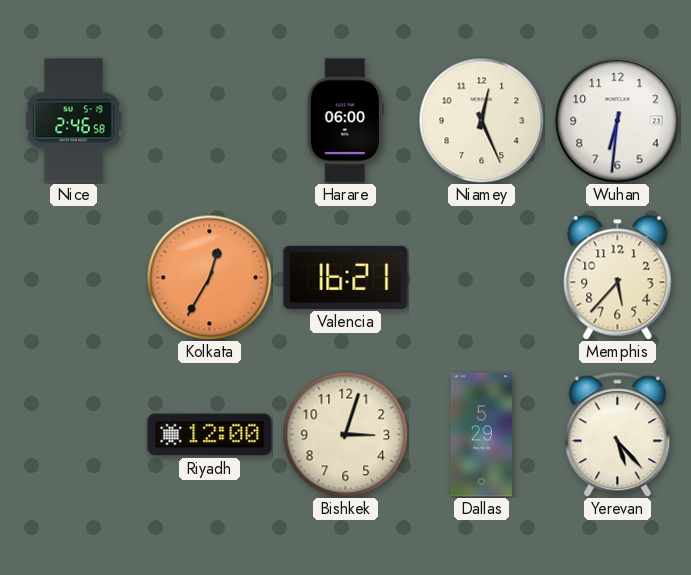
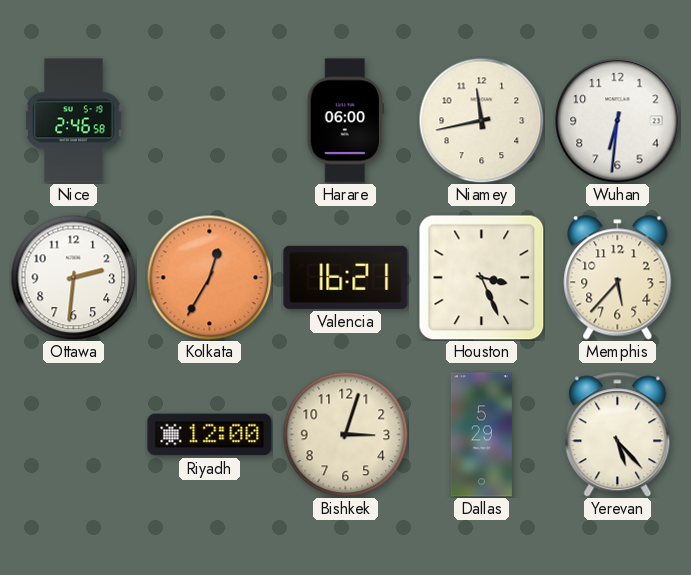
Niamey: 12:26 -> 11:43
Ottawa: none -> 2:31
Houston: none -> 3:26
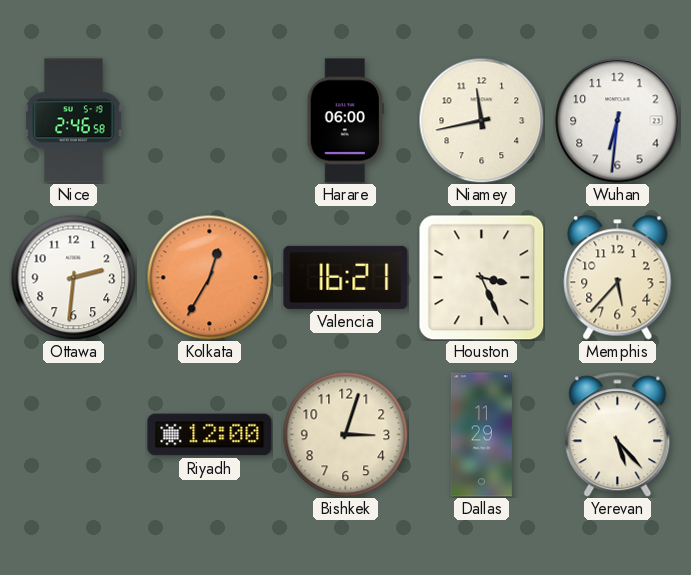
Dallas: 5:29 -> 11:29
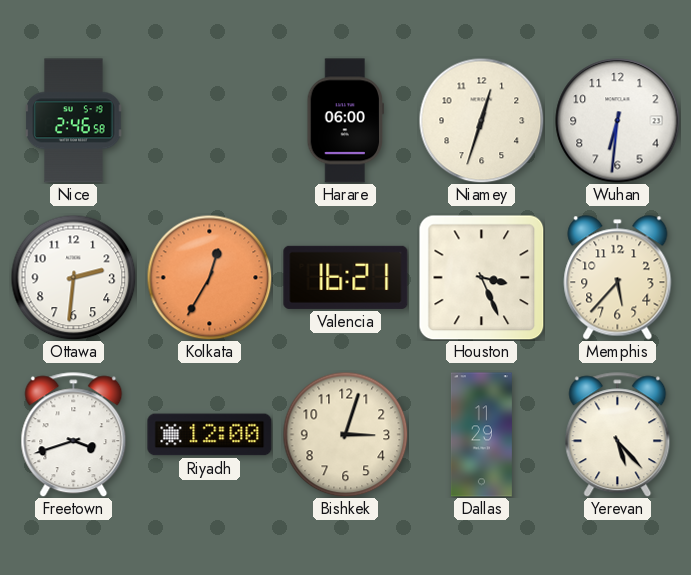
Niamey: 11:43 -> 12:33
Freetown: none -> 3:42
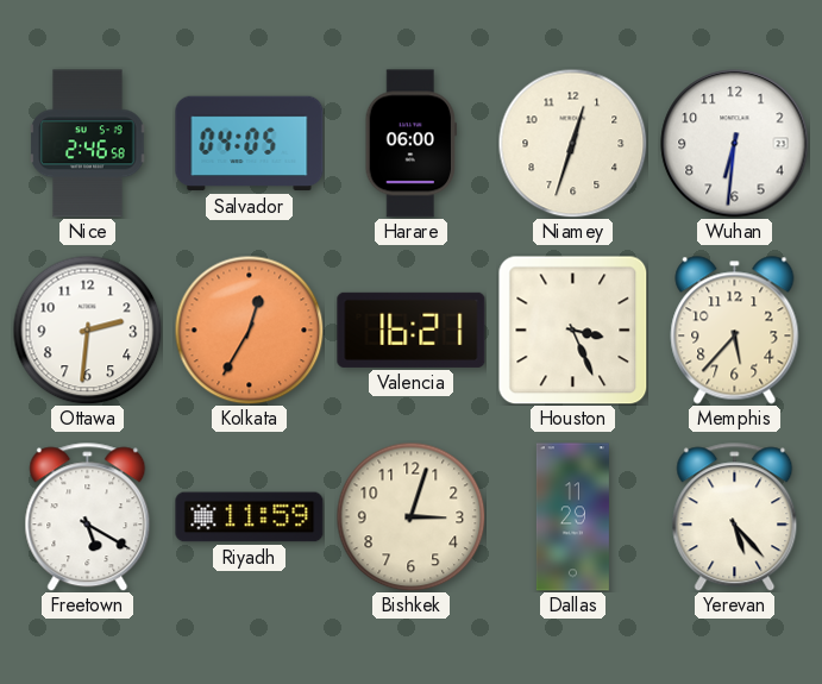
Salvador: none -> 04:05
Freetown: 3:42 -> 5:20
Riyadh: 12:00 -> 11:59
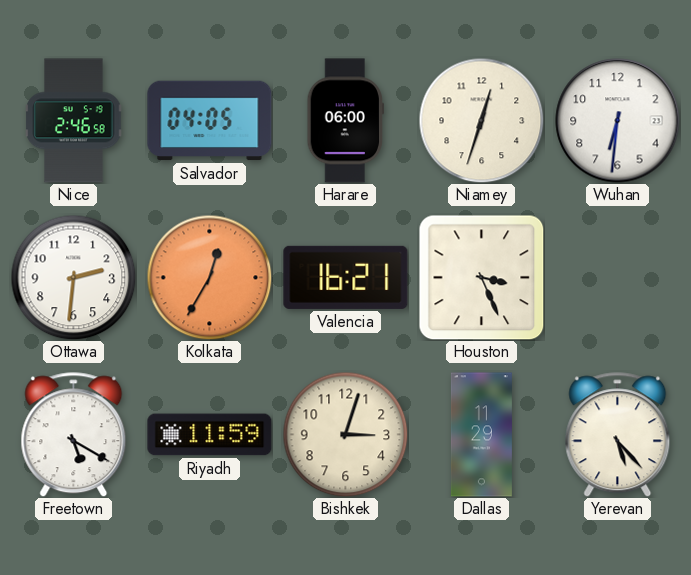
Memphis: 5:37 -> none
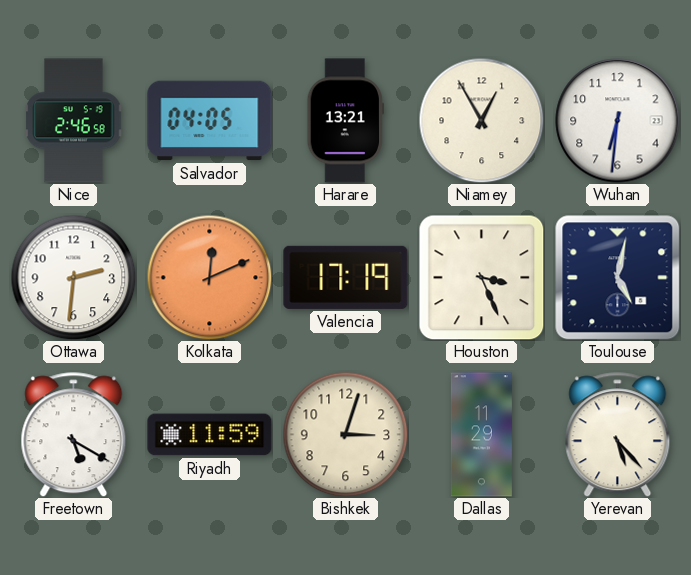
Harare: 06:00 -> 13:21
Niamey: 12:33 -> 12:55
Kolkata: 12:35 -> 12:11
Valencia: 16:21 -> 17:19
Toulouse: none -> 5:02
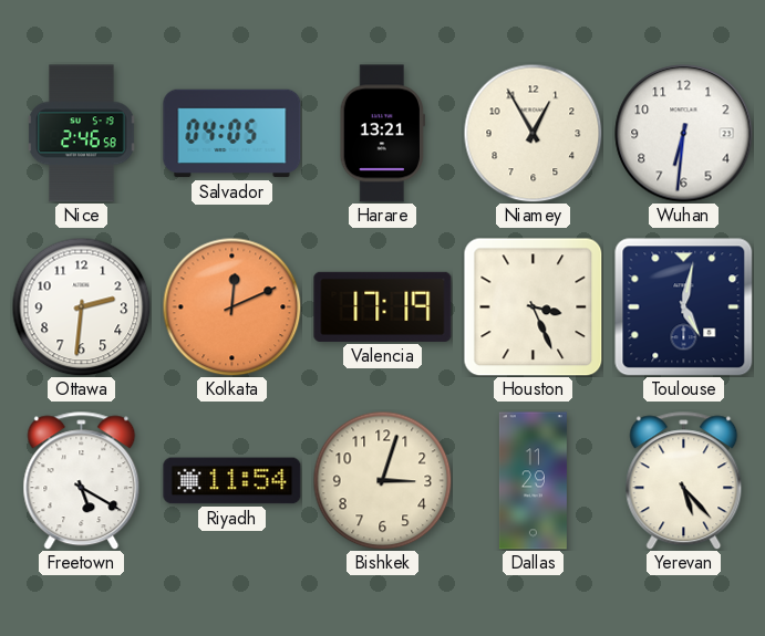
Riyadh: 11:59 -> 11:54
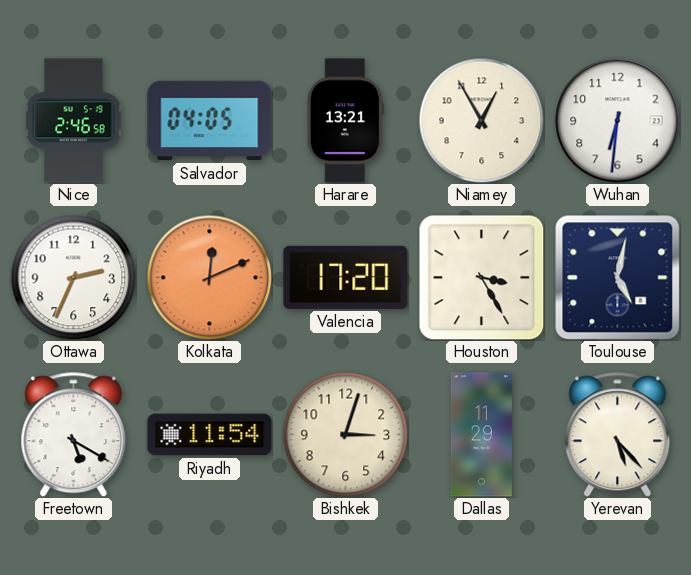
Ottawa: 2:31 -> 2:34
Valencia: 17:19 -> 17:20
Houston: 3:26 -> 3:25
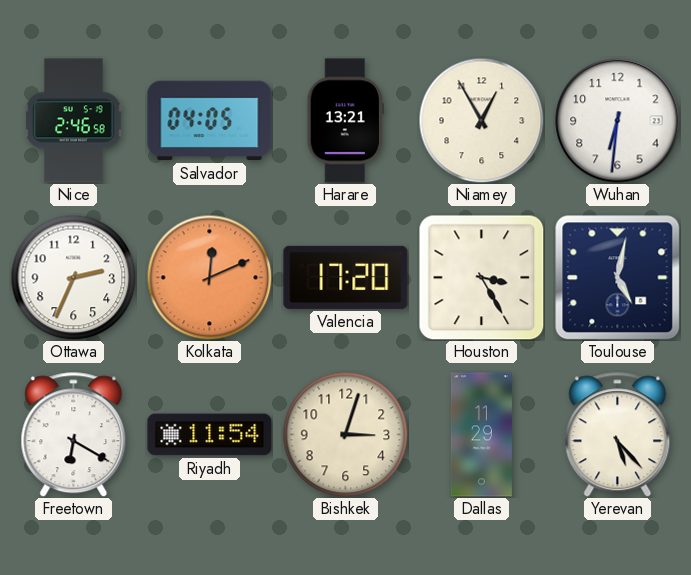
Freetown: 5:20 -> 6:20
